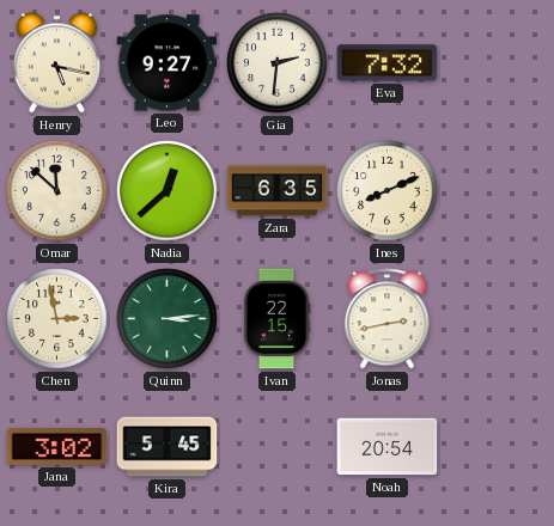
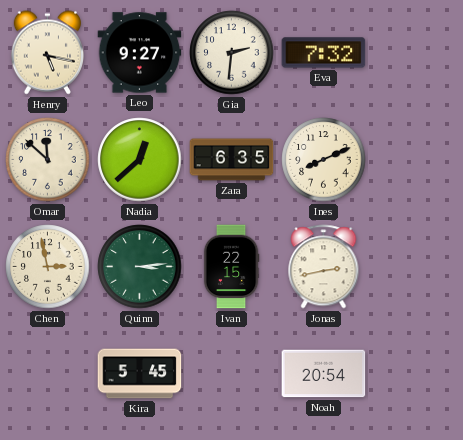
Jana: 3:02 -> none
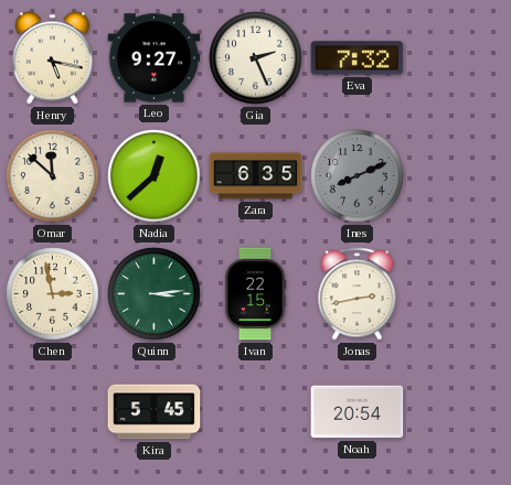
Gia: 2:31 -> 2:26
Ines dial: cream -> grey
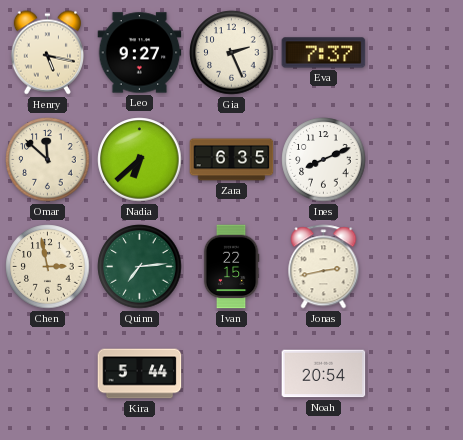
Eva: 7:32 -> 7:37
Nadia: 12:38 -> 6:38
Ines dial: grey -> white
Quinn: 3:14 -> 7:14
Kira: 5:45 -> 5:44
